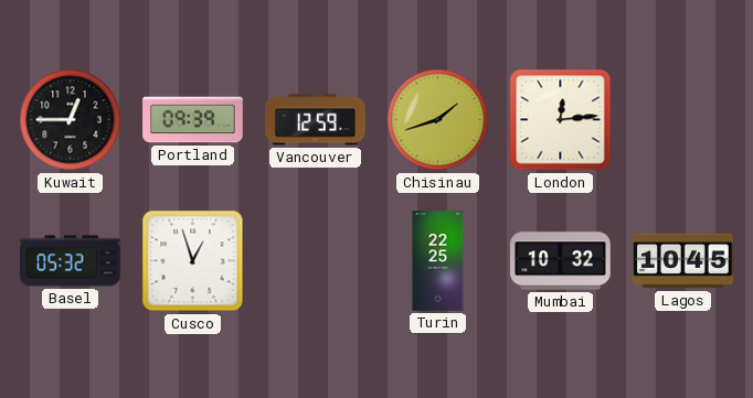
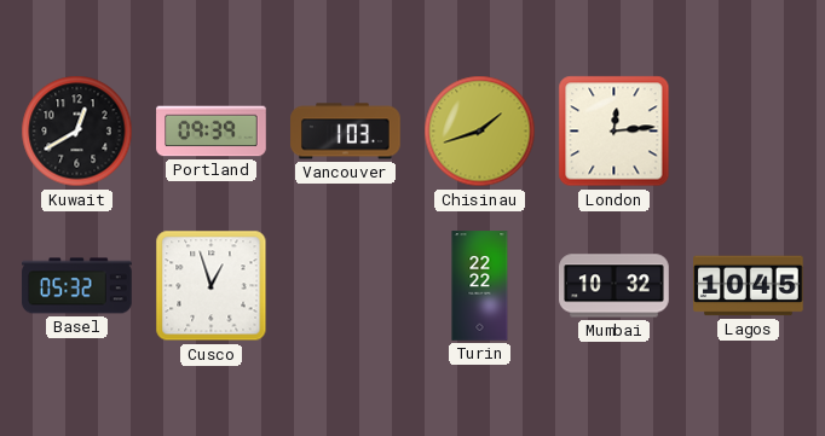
Kuwait: 12:45 -> 12:40
Vancouver: 12:59 -> 1:03
Turin: 22:25 -> 22:22
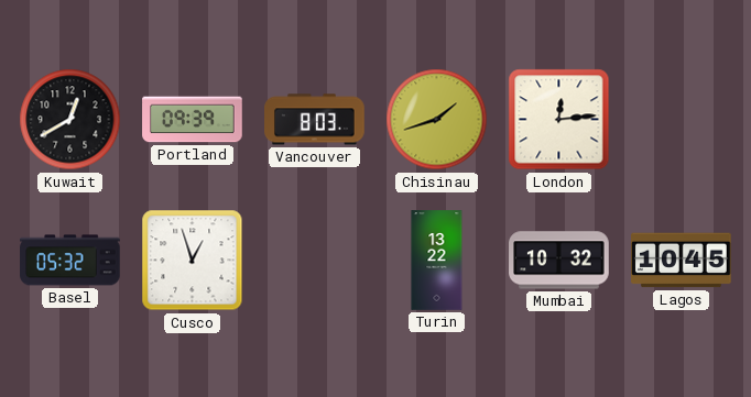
Vancouver: 1:03 -> 8:03
Turin: 22:22 -> 13:22
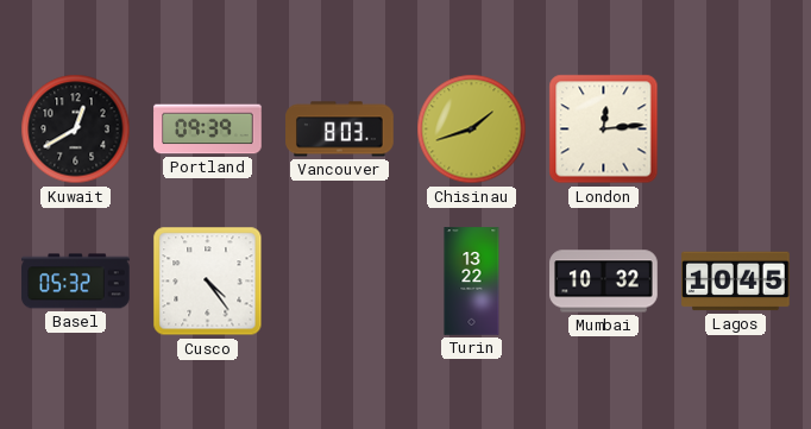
Cusco: 12:57 -> 4:24
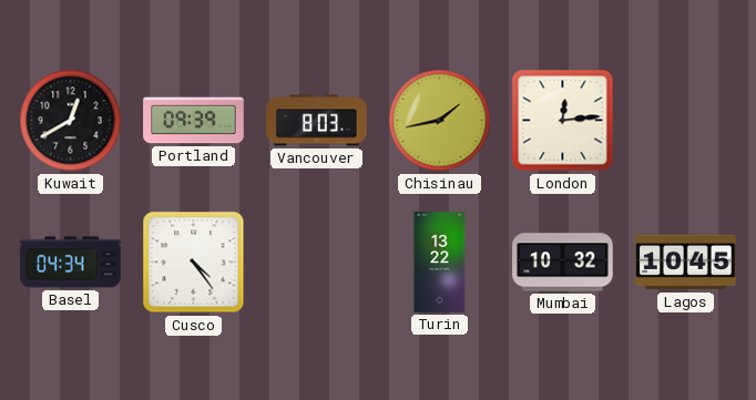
Chisinau: 1:42 -> 1:43
Basel: 05:32 -> 04:34
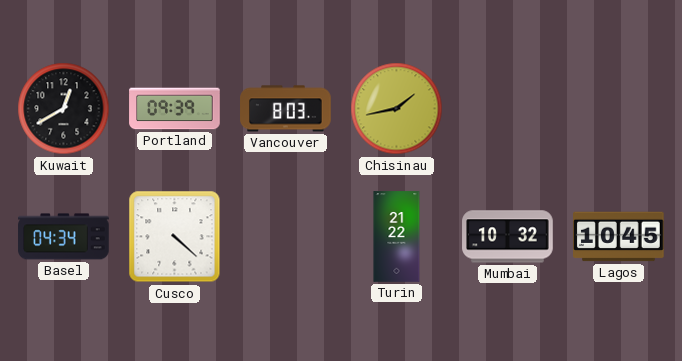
London: 12:14 -> none
Cusco: 4:24 -> 4:22
Turin: 13:22 -> 21:22
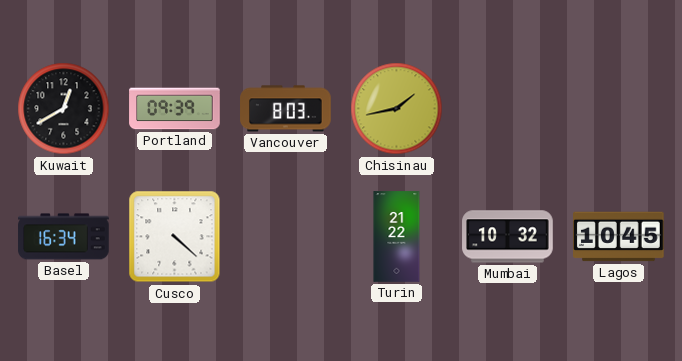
Basel: 04:34 -> 16:34
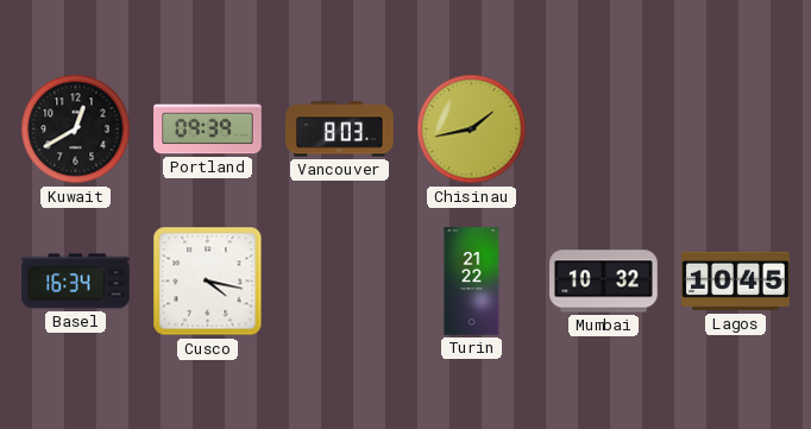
Cusco: 4:22 -> 4:17
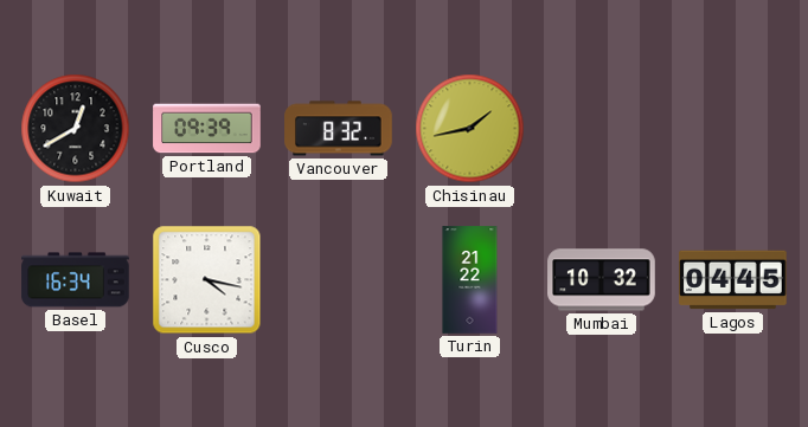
Vancouver: 8:03 -> 8:32
Lagos: 10:45 -> 04:45
